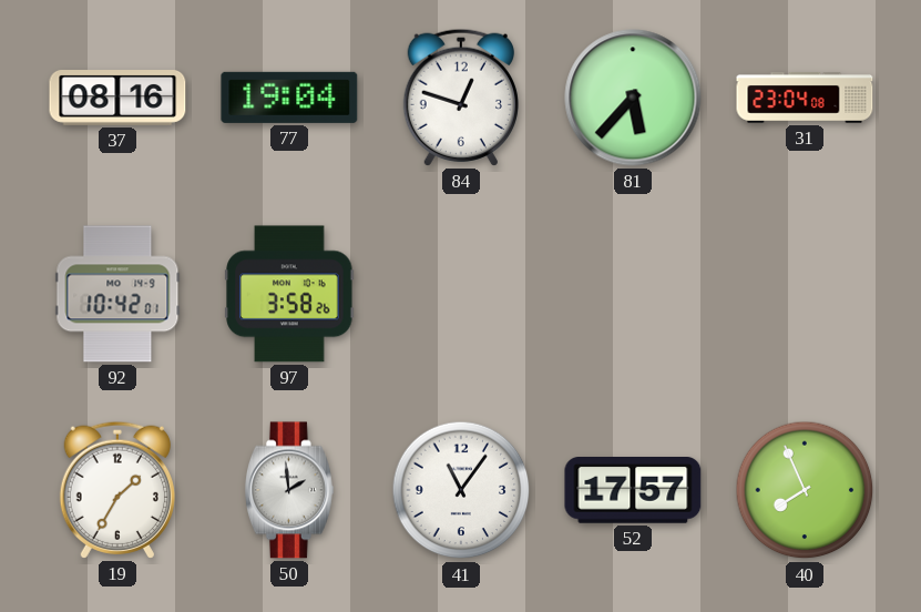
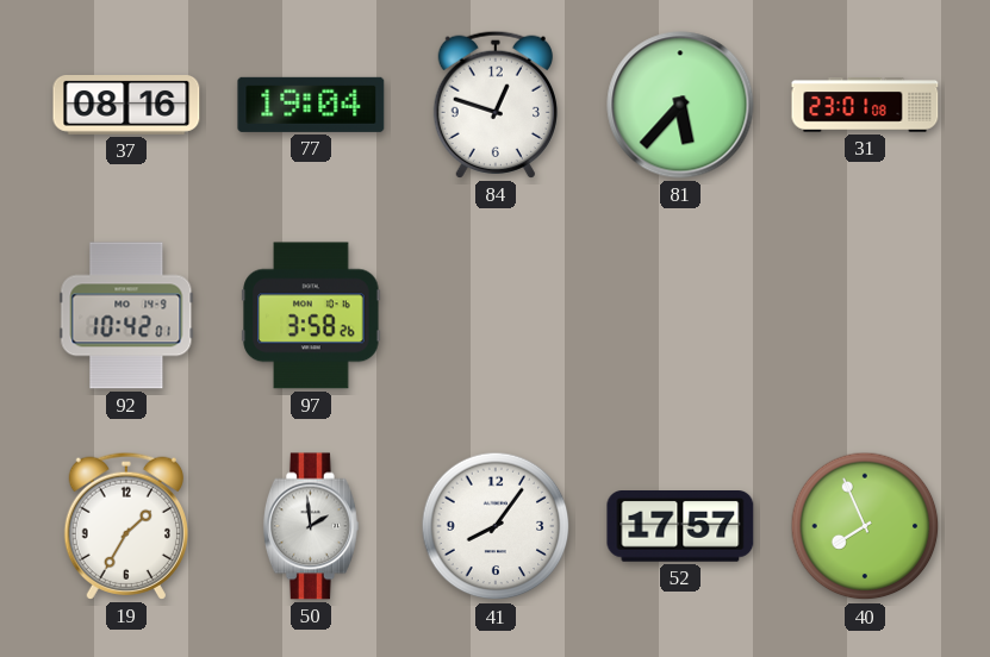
31: 23:04 -> 23:01
41: 11:06 -> 8:06
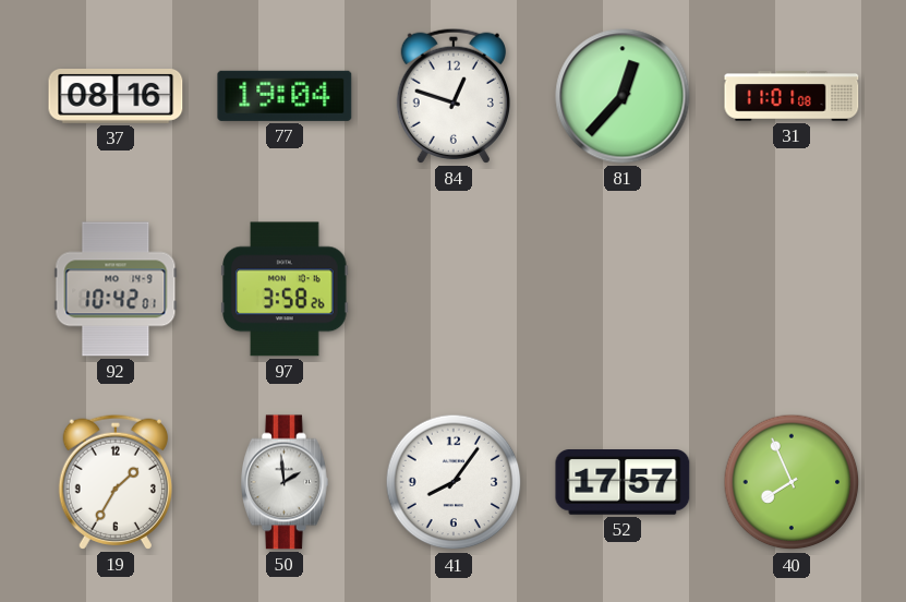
81: 5:37 -> 12:37
31: 23:01 -> 11:01
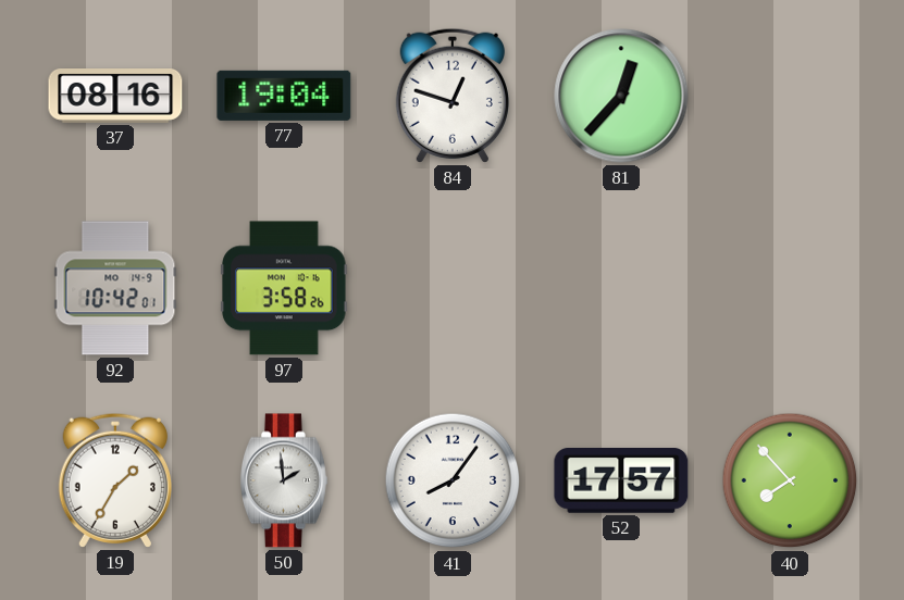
31: 11:01 -> none
40: 7:56 -> 7:53
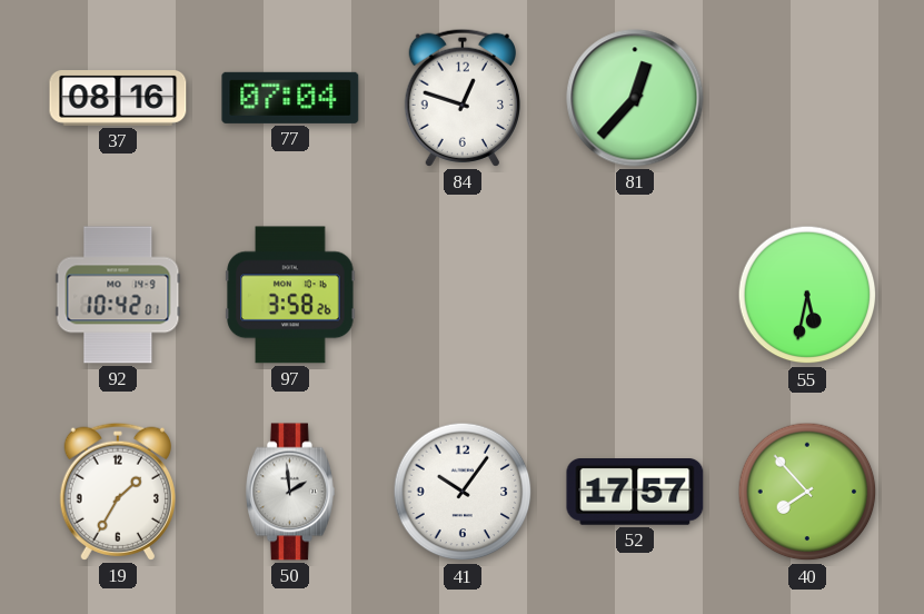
77: 19:04 -> 07:04
55: none -> 5:32
41: 8:06 -> 10:06
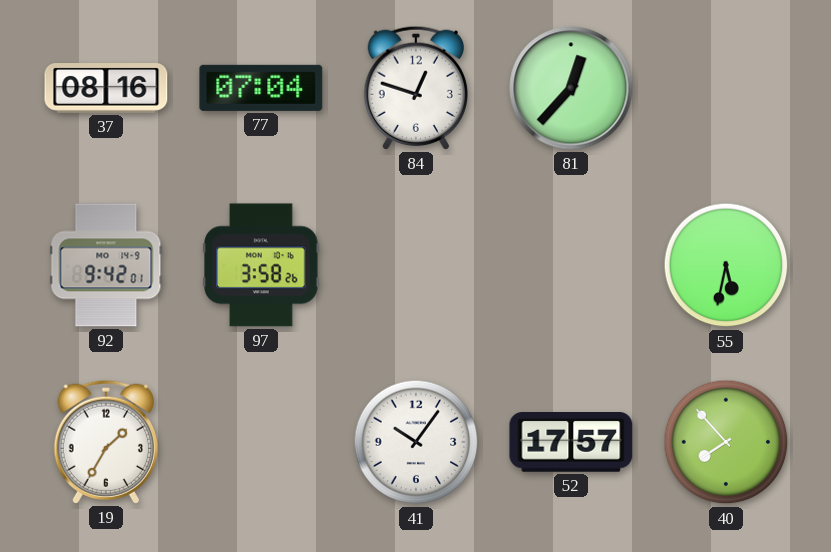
92: 10:42 -> 9:42
50: 1:59 -> none
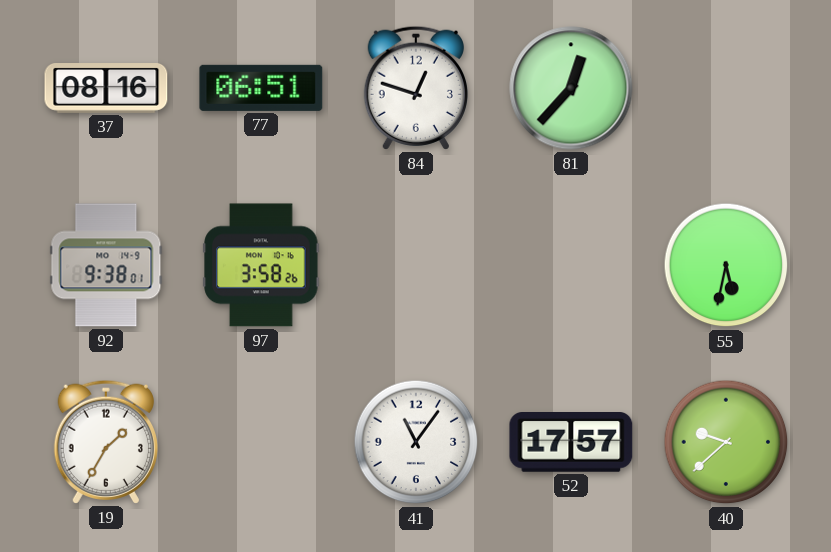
77: 07:04 -> 06:51
92: 9:42 -> 9:38
41: 10:06 -> 11:06
40: 7:53 -> 9:38
